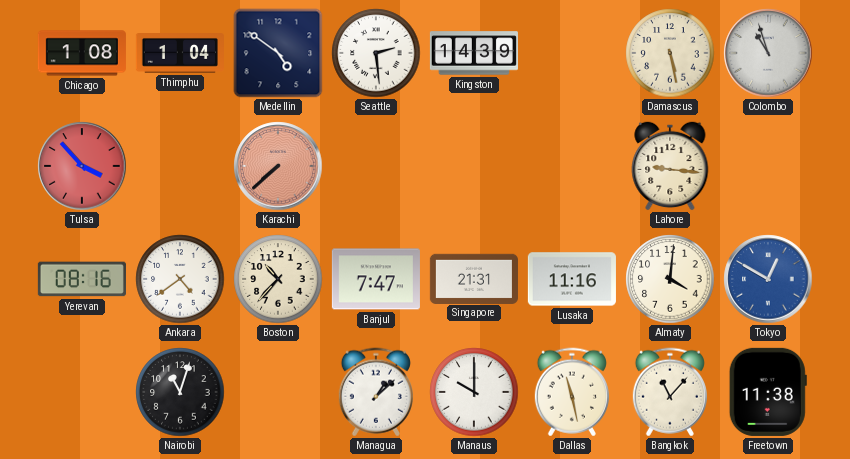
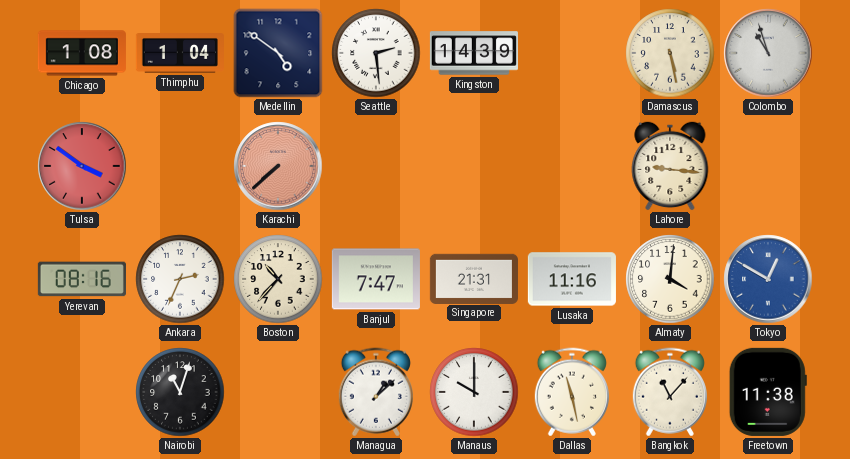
Tulsa: 3:53 -> 3:51
Ankara: 4:39 -> 2:34
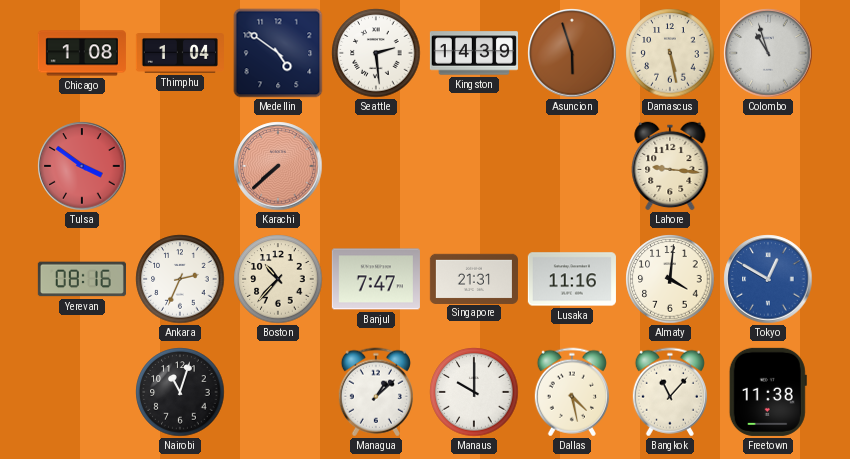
Asuncion: none -> 5:57
Dallas: 11:28 -> 4:28
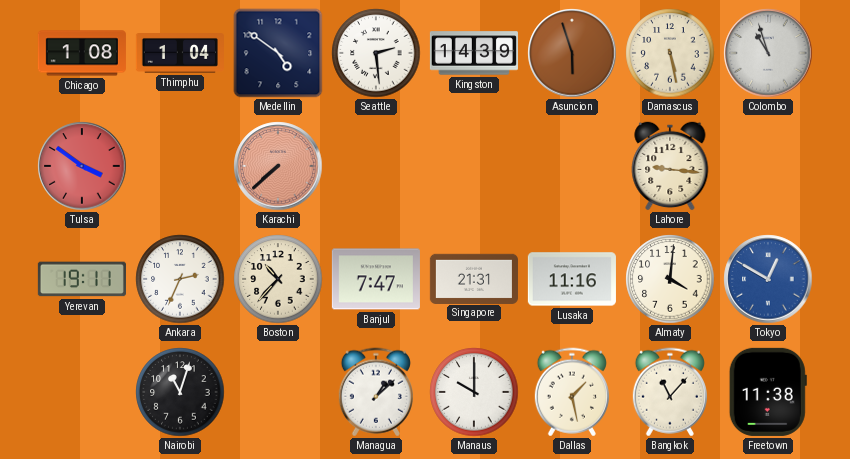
Yerevan: 08:16 -> 19:11
Dallas: 4:28 -> 1:28
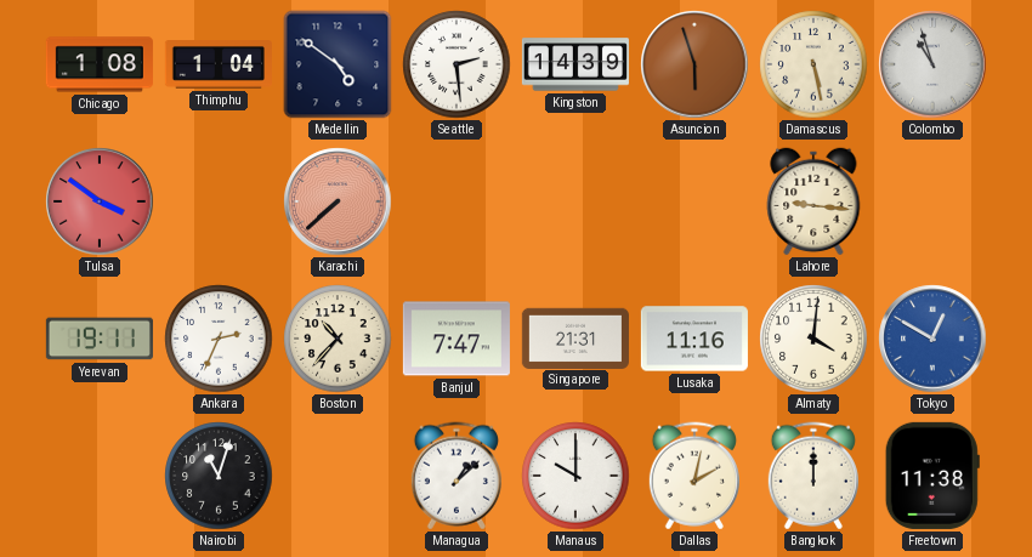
Dallas: 1:28 -> 2:02
Bangkok: 11:07 -> 12:00
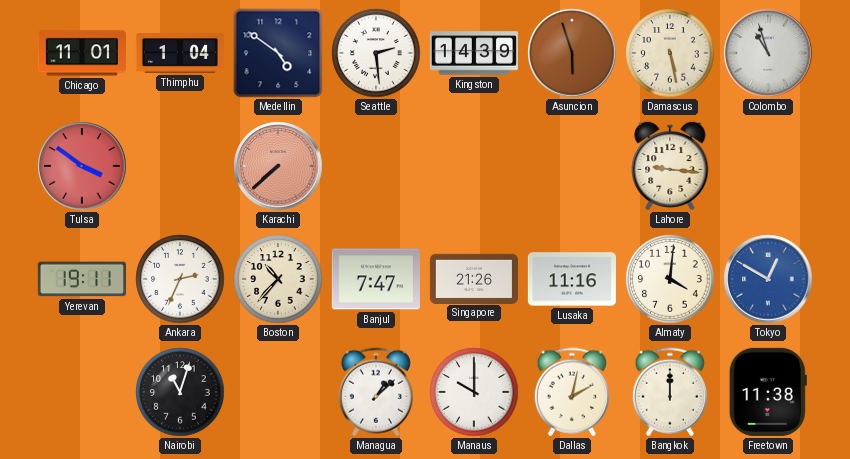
Chicago: 1:08 -> 11:01
Singapore: 21:31 -> 21:26
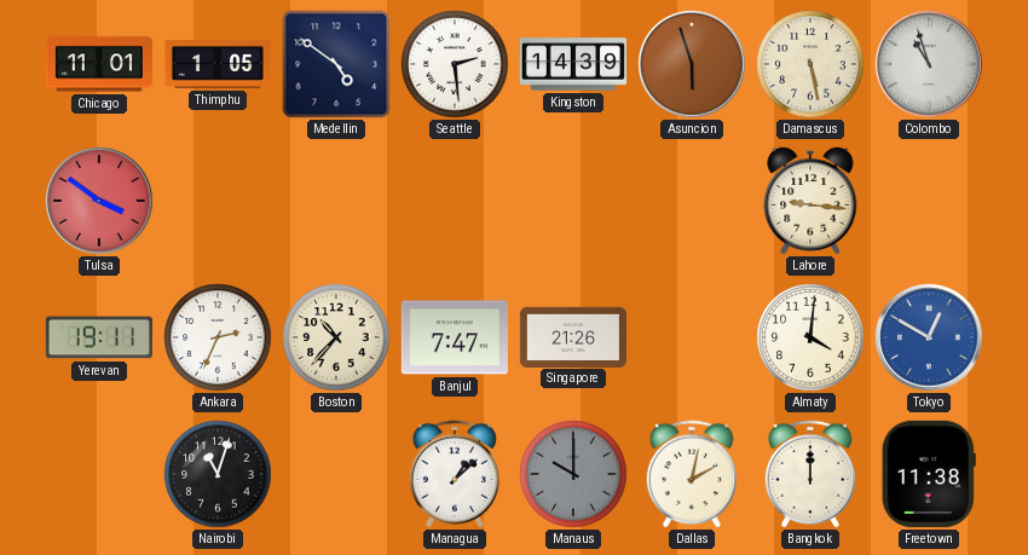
Thimphu: 1:04 -> 1:05
Karachi: 7:38 -> none
Lusaka: 11:16 -> none
Manaus dial: white -> grey
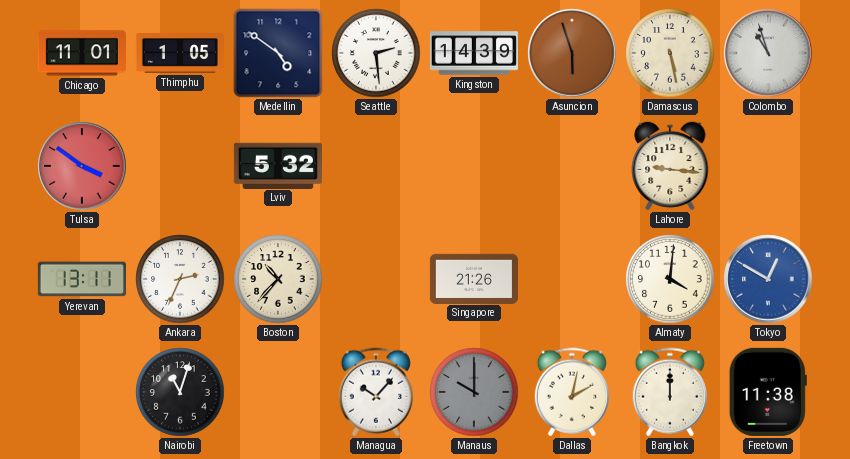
Lviv: none -> 5:32
Yerevan: 19:11 -> 13:11
Banjul: 7:47 -> none
Managua: 1:08 -> 10:07
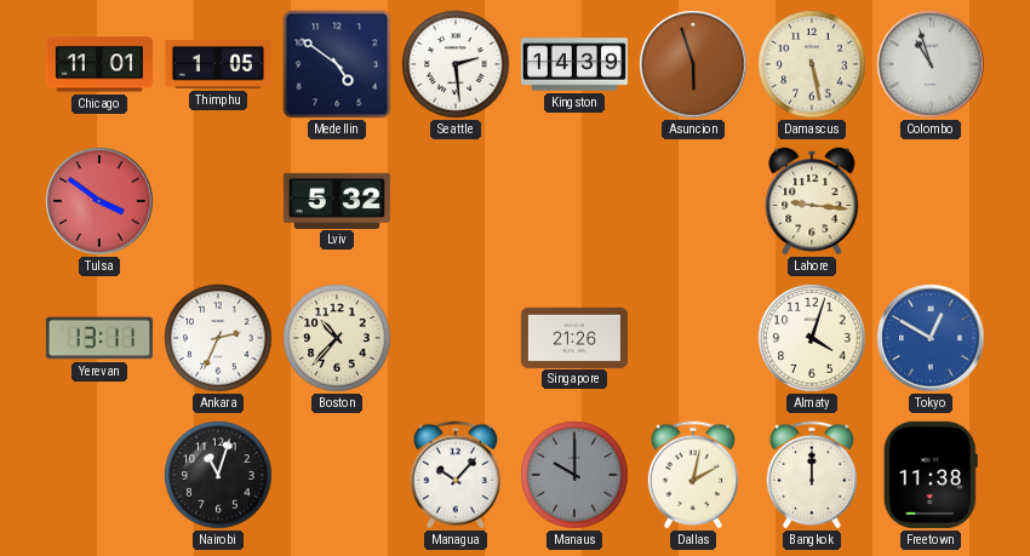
Almaty: 4:01 -> 4:03
